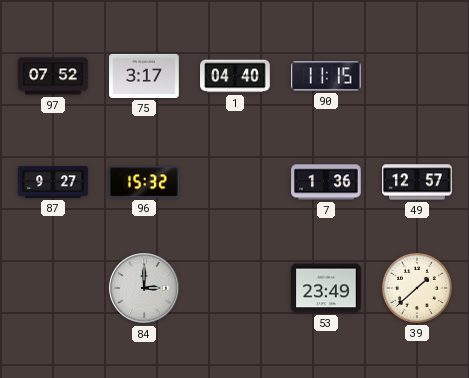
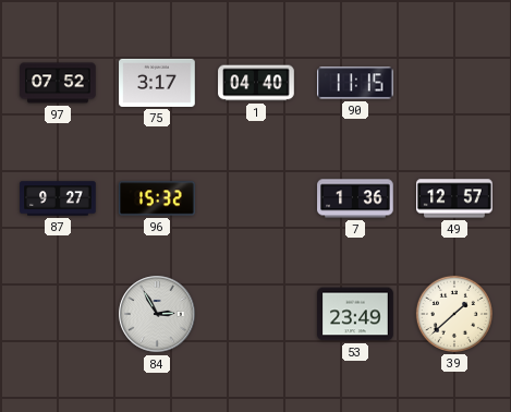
84: 3:00 -> 2:55
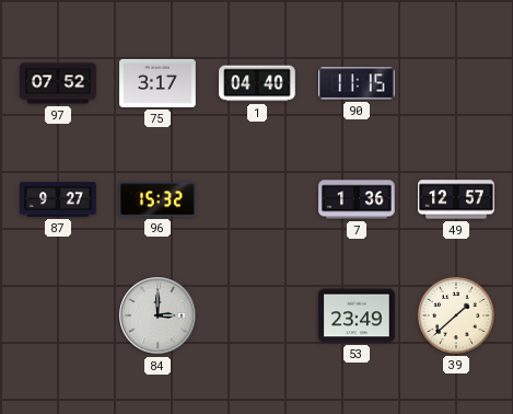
84: 2:55 -> 3:00
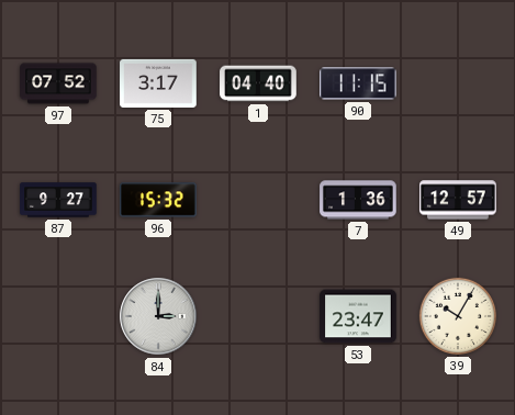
53: 23:49 -> 23:47
39: 1:38 -> 10:05
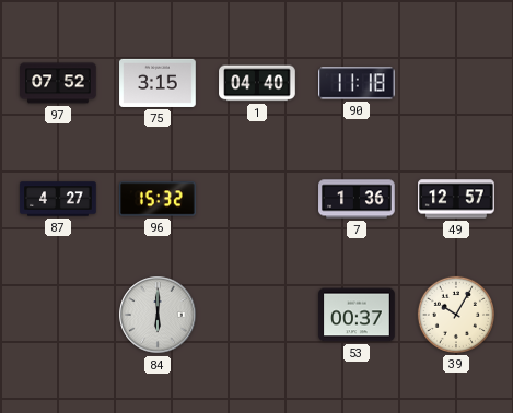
75: 3:17 -> 3:15
90: 11:15 -> 11:18
87: 9:27 -> 4:27
84: 3:00 -> 6:00
53: 23:47 -> 00:37
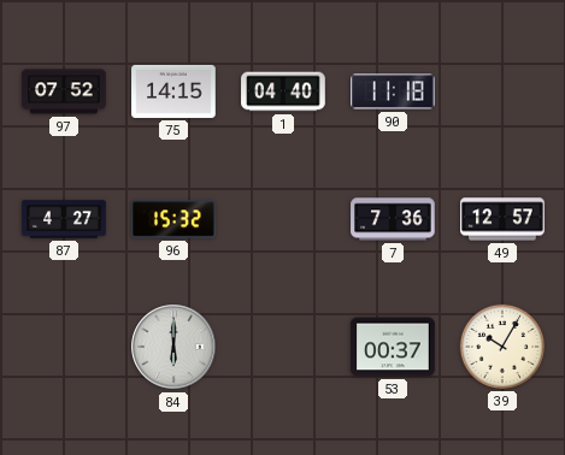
75: 3:15 -> 14:15
7: 1:36 -> 7:36
